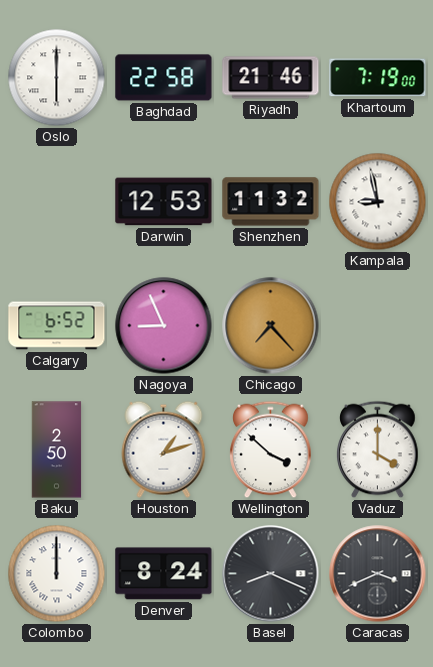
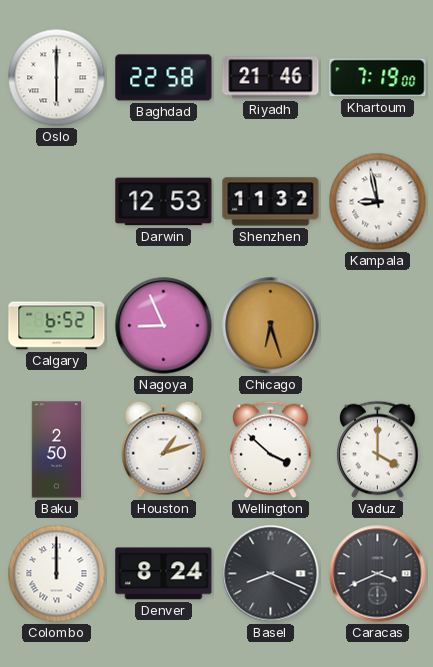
Chicago: 7:23 -> 6:27
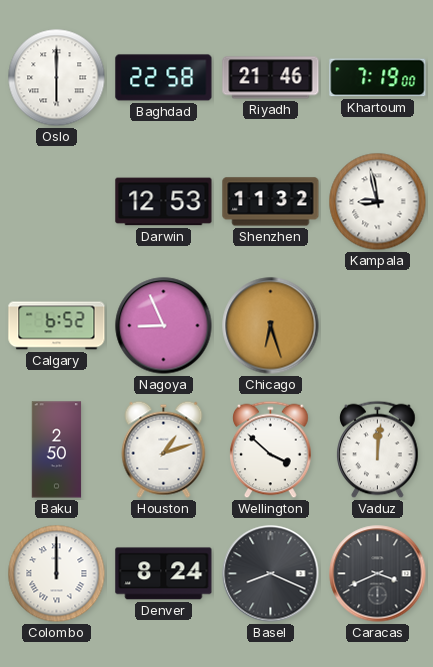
Vaduz: 4:00 -> 12:01
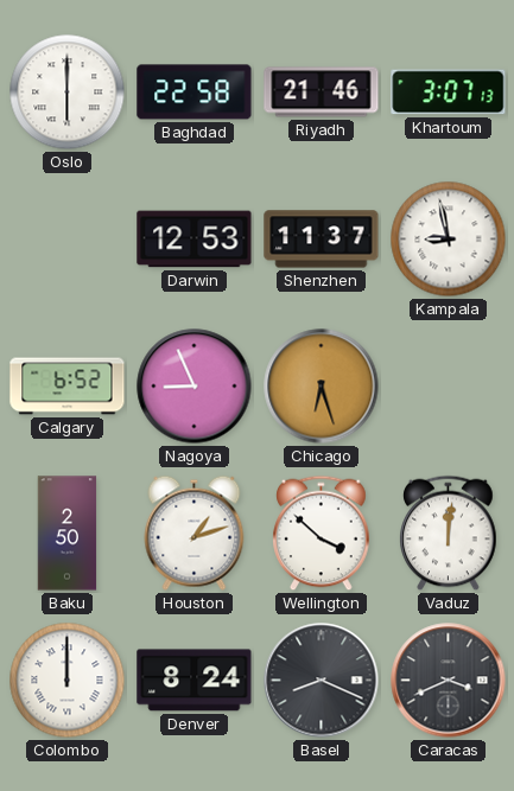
Khartoum: 7:19 -> 3:07
Shenzhen: 11:32 -> 11:37
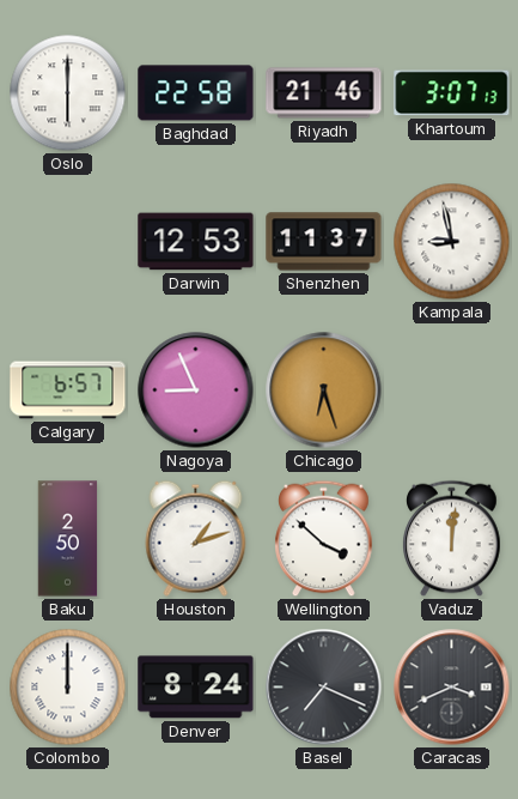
Calgary: 6:52 -> 6:57
Basel: 8:19 -> 7:19
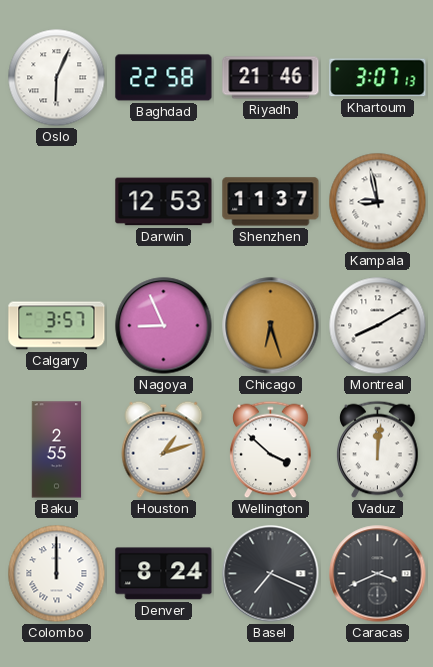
Oslo: 6:00 -> 6:04
Calgary: 6:57 -> 3:57
Montreal: none -> 8:10
Baku: 2:50 -> 2:55
